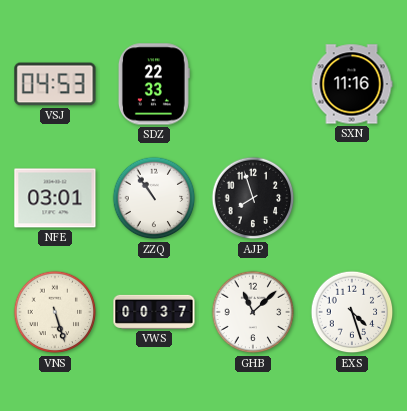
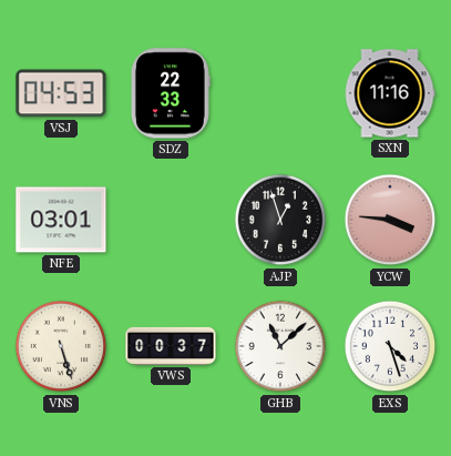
ZZQ: 10:54 -> none
AJP: 7:57 -> 12:57
YCW: none -> 3:46
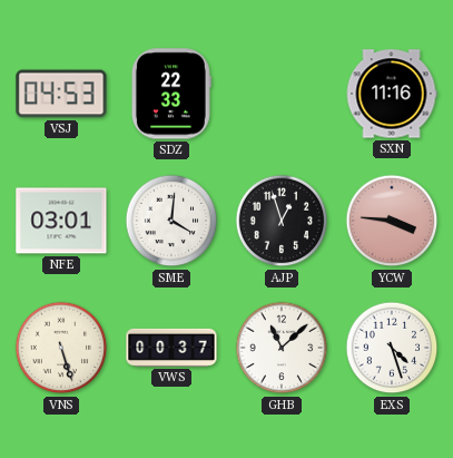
SME: none -> 4:01
